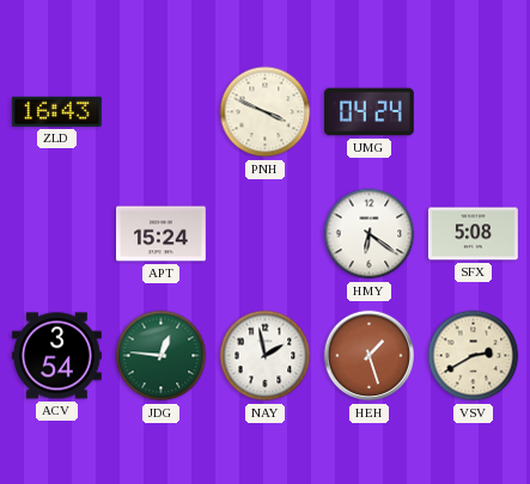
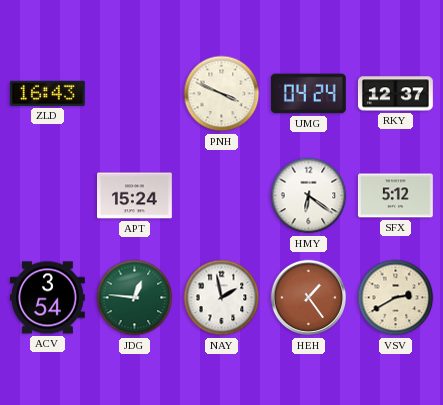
RKY: none -> 12:37
SFX: 5:08 -> 5:12
HEH: 1:27 -> 1:24
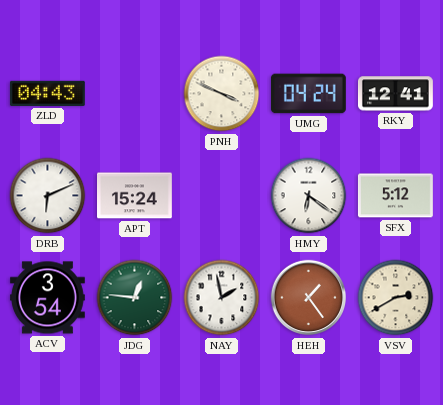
ZLD: 16:43 -> 04:43
RKY: 12:37 -> 12:41
DRB: none -> 6:11
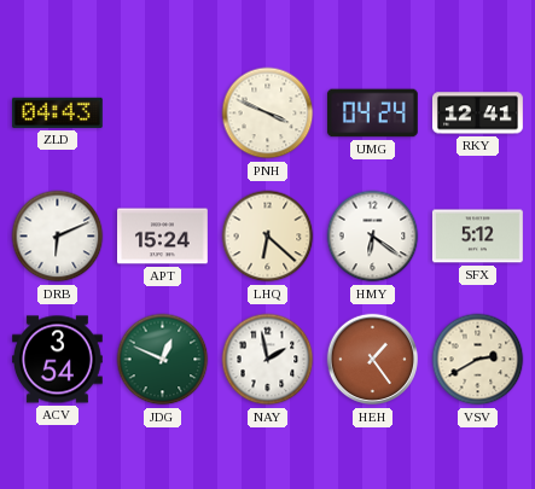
LHQ: none -> 6:22
JDG: 12:46 -> 12:49
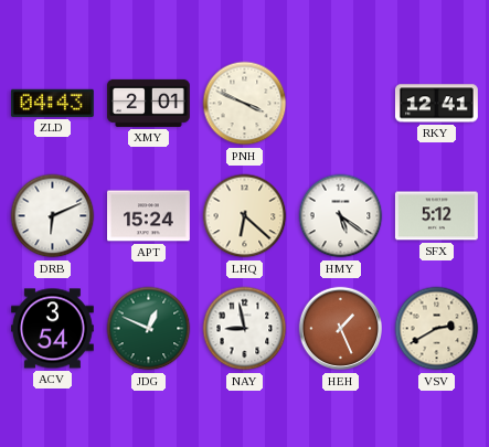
XMY: none -> 2:01
UMG: 04:24 -> none
HMY: 6:21 -> 5:21
NAY: 1:58 -> 8:58
HEH: 1:24 -> 1:26
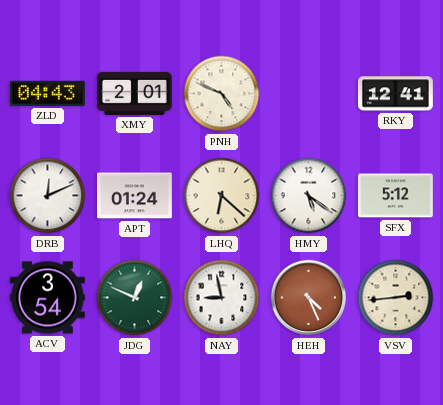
PNH: 3:49 -> 4:49
DRB: 6:11 -> 12:11
APT: 15:24 -> 01:24
HEH: 1:26 -> 4:26
VSV: 2:40 -> 2:44
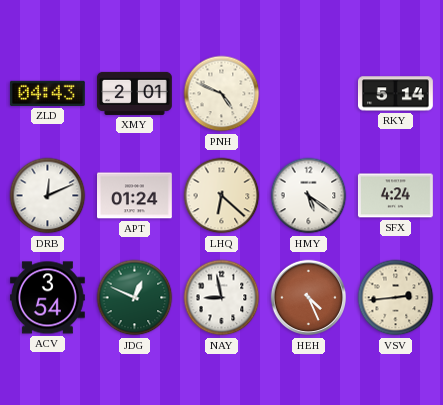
RKY: 12:41 -> 5:14
SFX: 5:12 -> 4:24
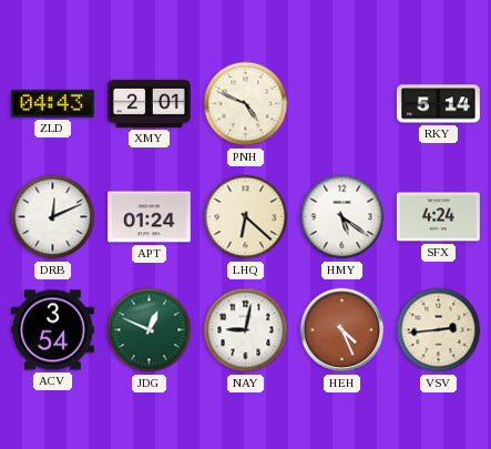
NAY: 8:58 -> 9:02
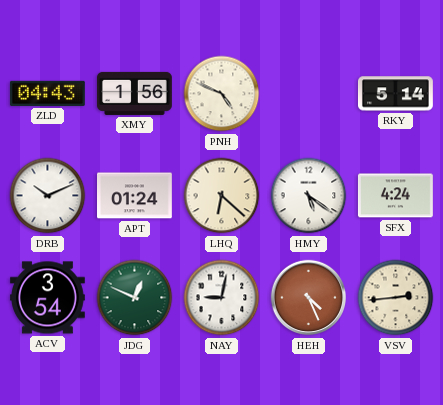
XMY: 2:01 -> 1:56
DRB: 12:11 -> 10:11
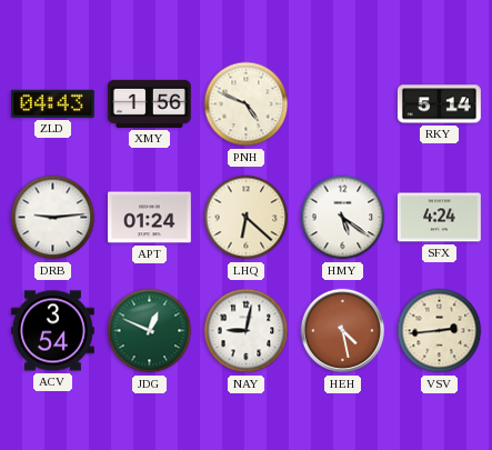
DRB: 10:11 -> 9:14
HEH: 4:26 -> 4:28
